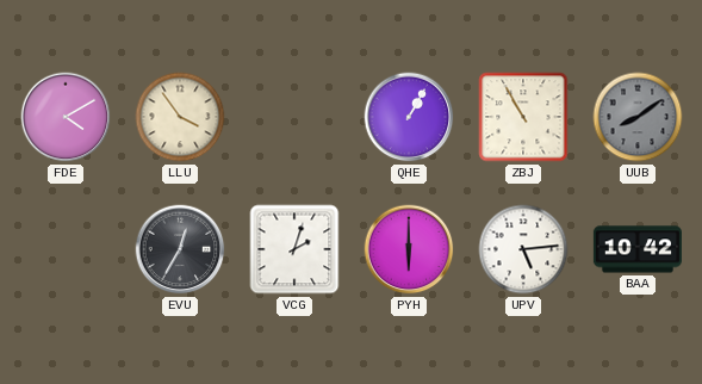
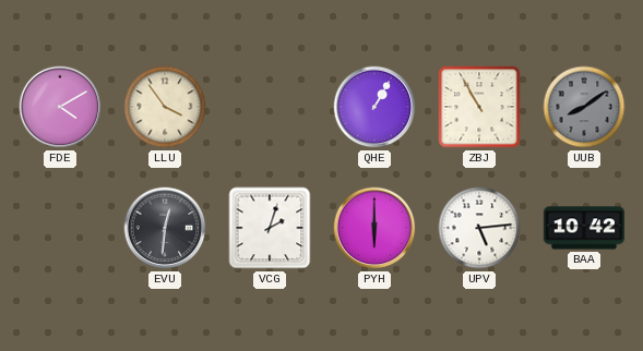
EVU: 12:35 -> 12:31
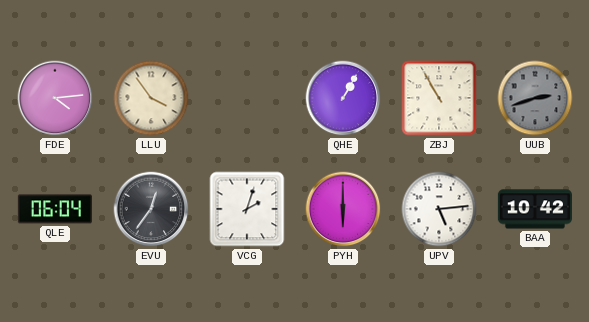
FDE: 4:10 -> 4:14
UUB: 8:09 -> 2:42
QLE: none -> 06:04
EVU: 12:31 -> 12:36
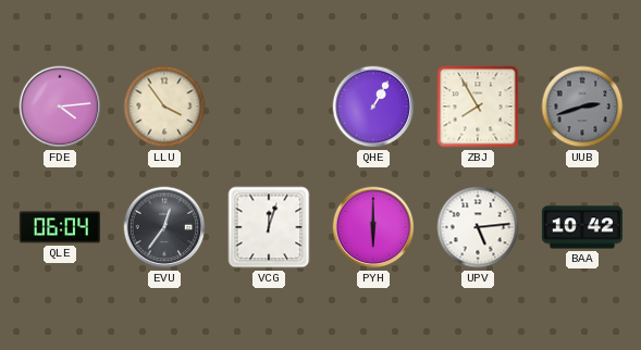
ZBJ: 10:55 -> 7:55
VCG: 2:03 -> 12:03
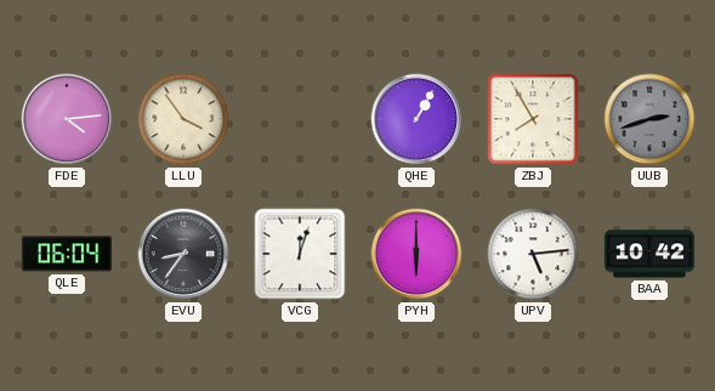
EVU: 12:36 -> 8:36
